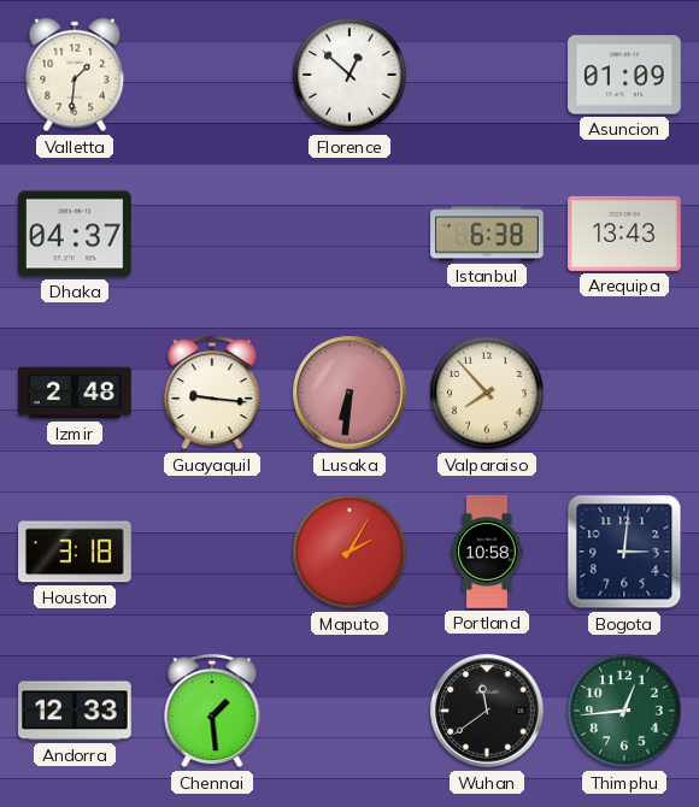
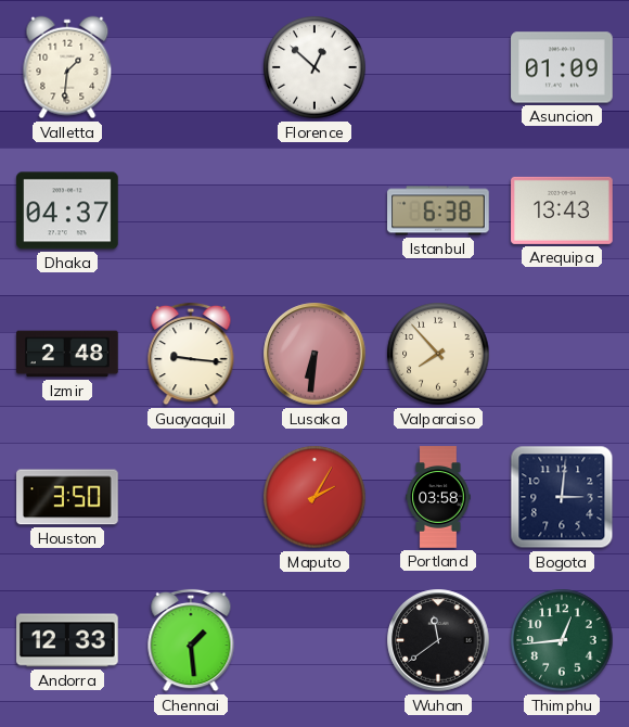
Houston: 3:18 -> 3:50
Portland: 10:58 -> 03:58
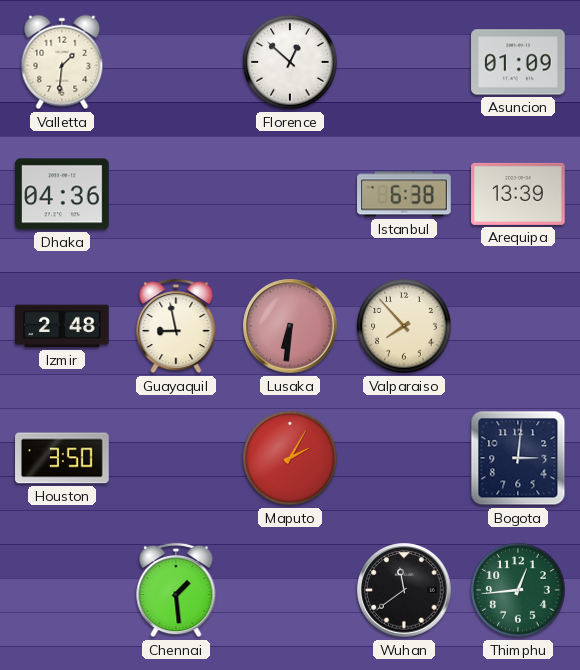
Dhaka: 04:37 -> 04:36
Arequipa: 13:43 -> 13:39
Guayaquil: 9:16 -> 8:58
Portland: 03:58 -> none
Andorra: 12:33 -> none
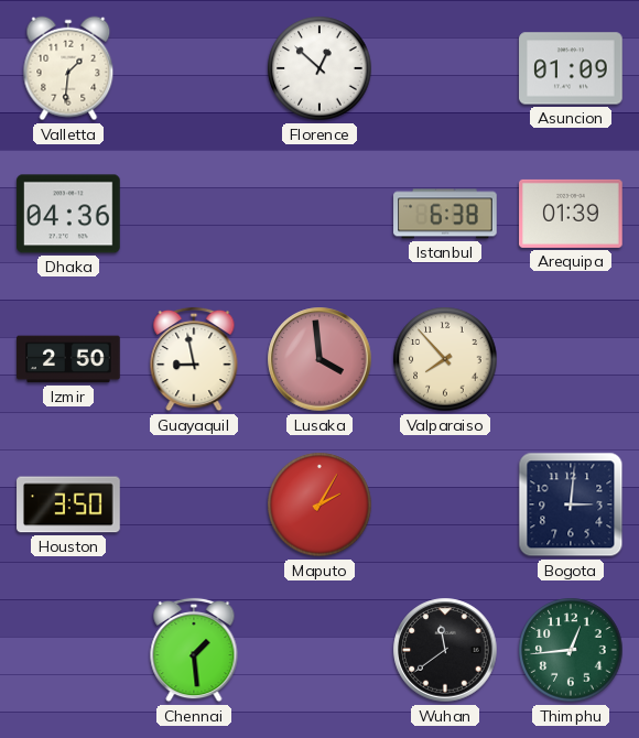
Arequipa: 13:39 -> 01:39
Izmir: 2:48 -> 2:50
Lusaka: 6:31 -> 3:59
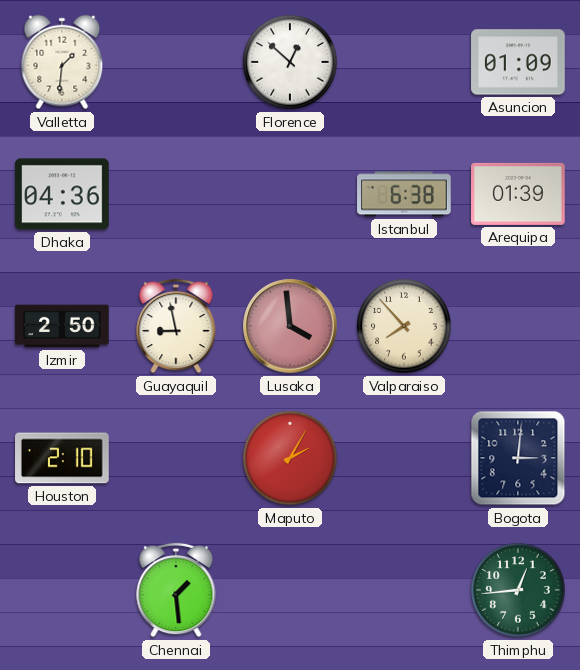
Houston: 3:50 -> 2:10
Wuhan: 11:39 -> none
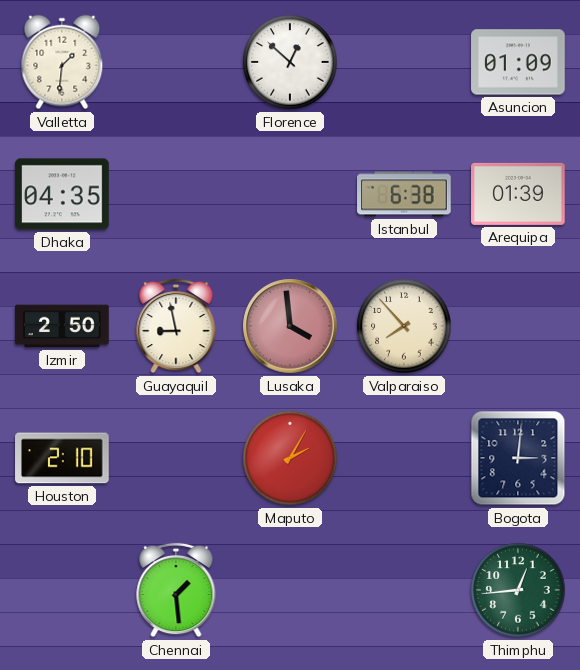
Dhaka: 04:36 -> 04:35
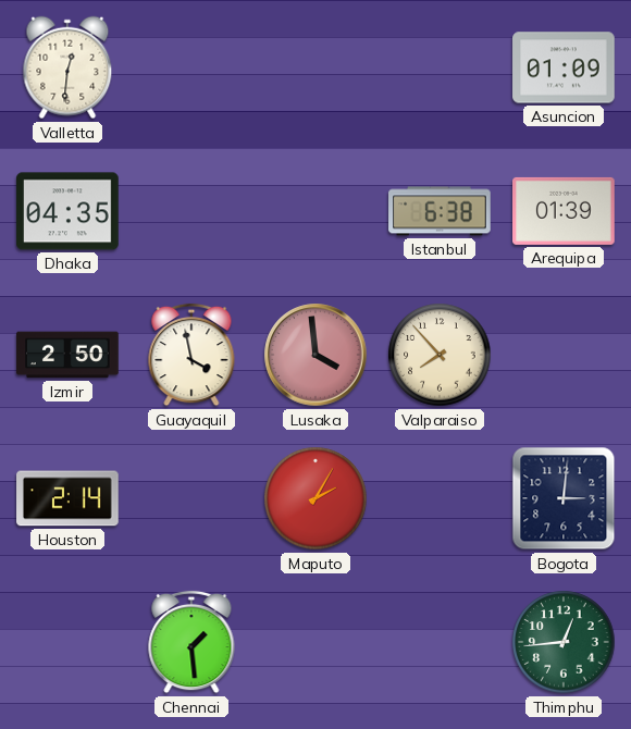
Valletta: 1:31 -> 12:31
Florence: 12:52 -> none
Guayaquil: 8:58 -> 3:58
Houston: 2:10 -> 2:14
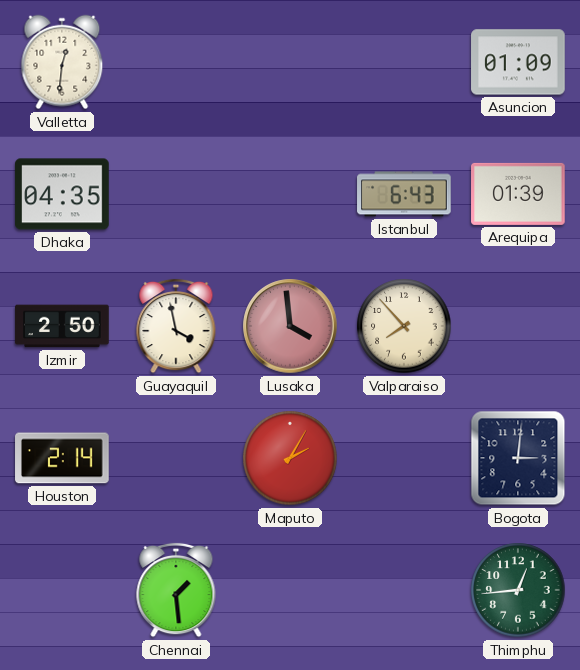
Istanbul: 6:38 -> 6:43
